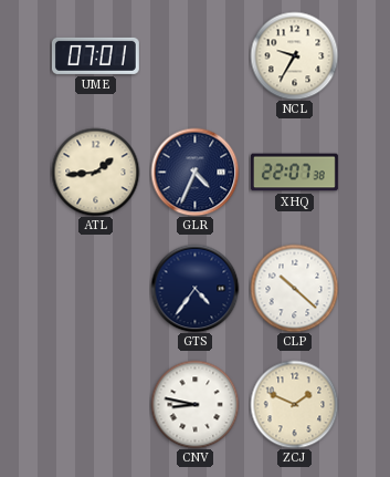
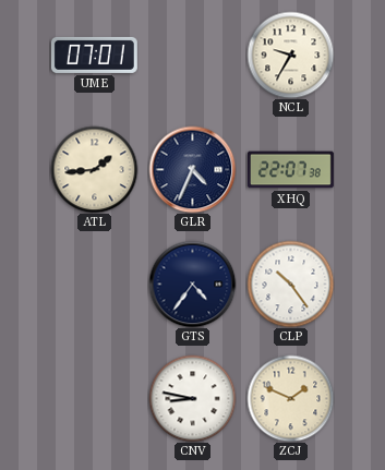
CLP: 10:22 -> 10:24
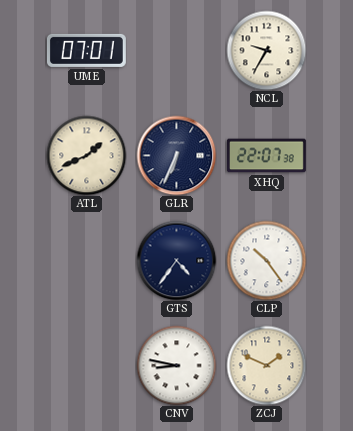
ATL: 1:44 -> 1:41
GLR: 4:34 -> 6:34
